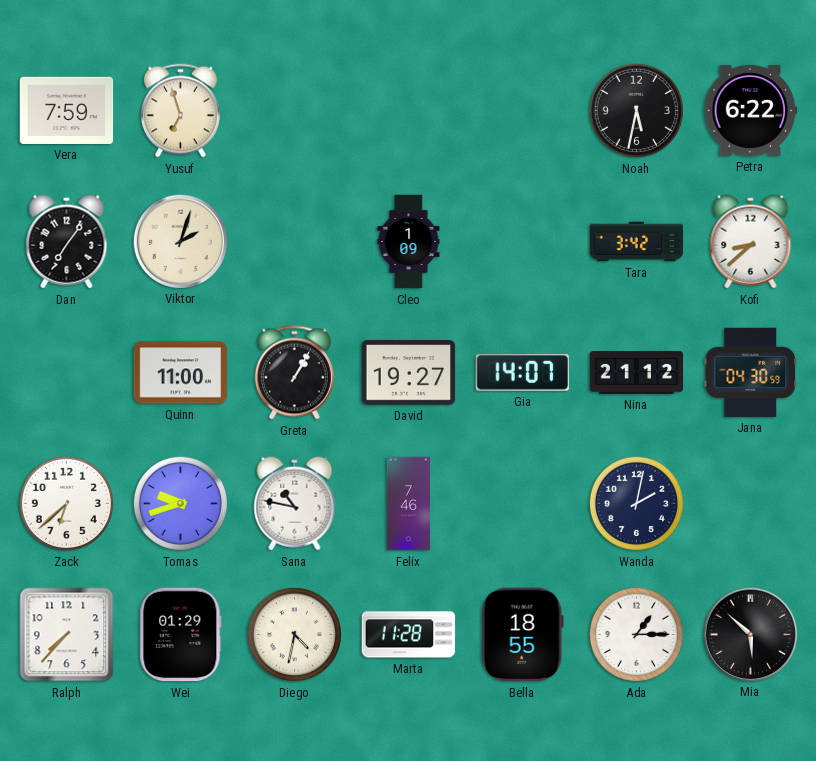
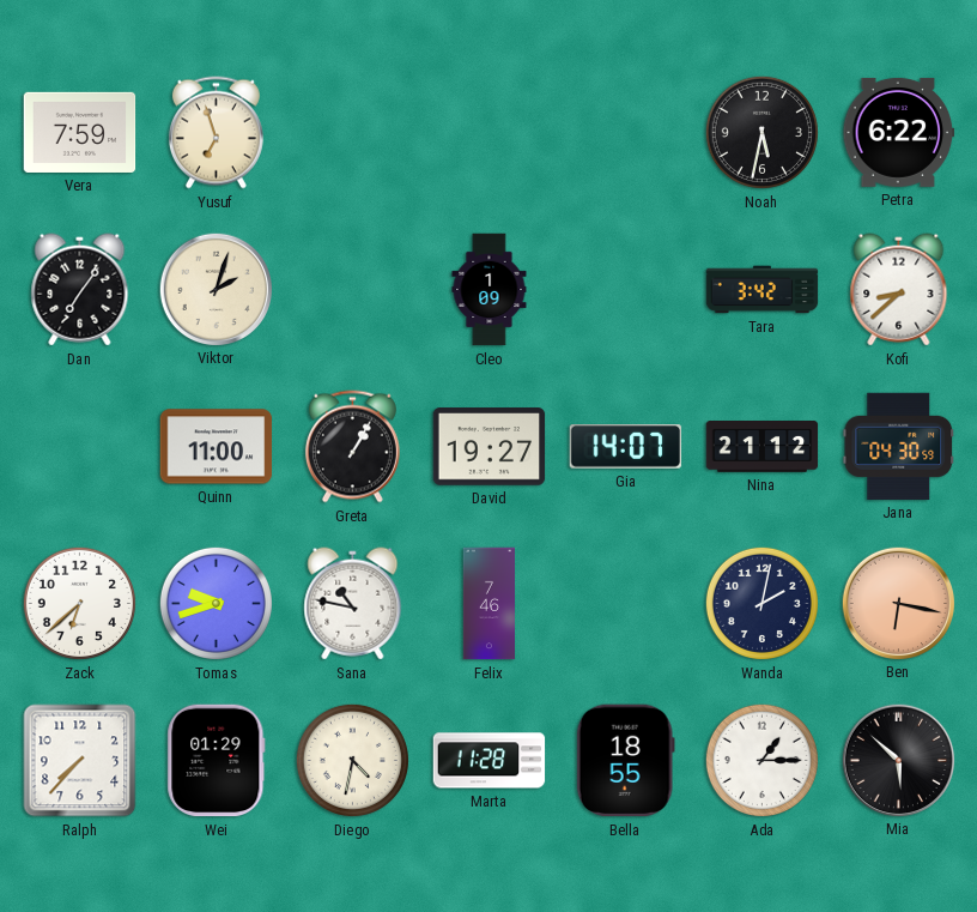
Ben: none -> 6:17
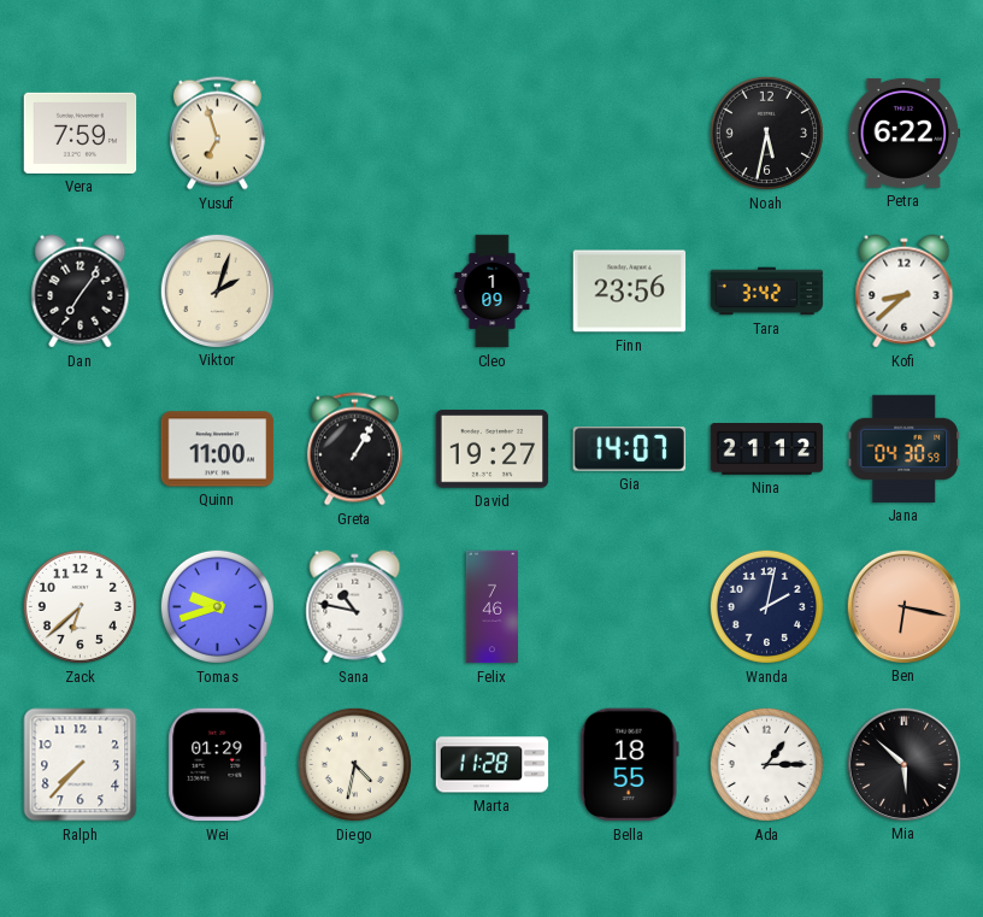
Finn: none -> 23:56
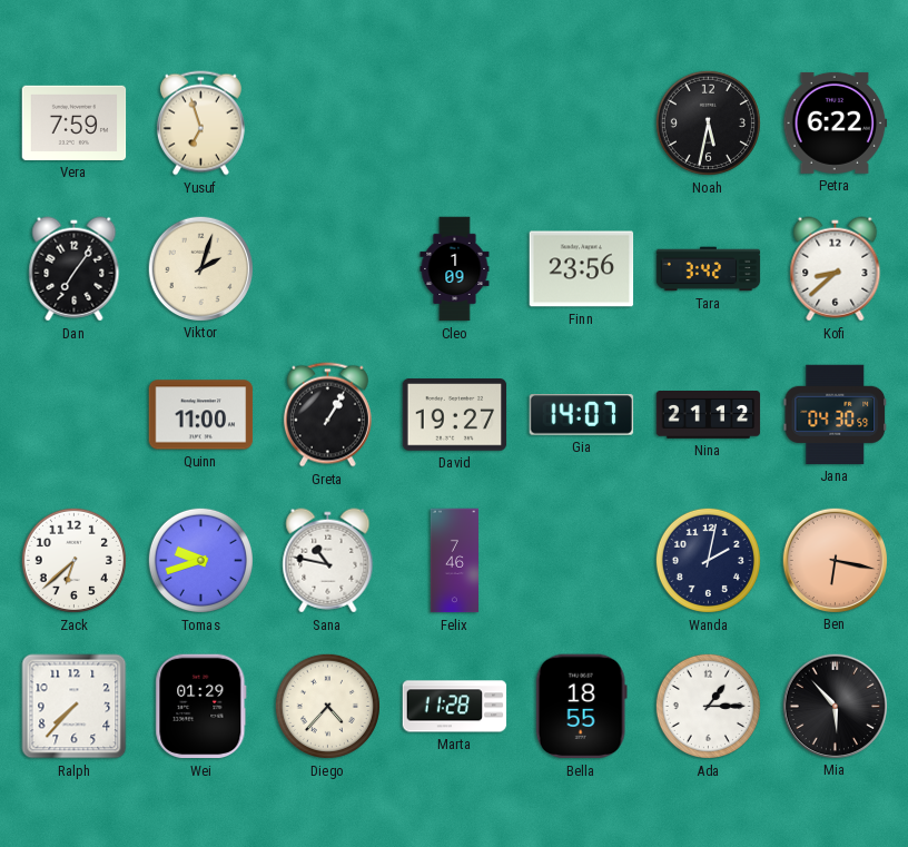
Diego: 4:32 -> 4:37
Mia: 5:52 -> 5:53
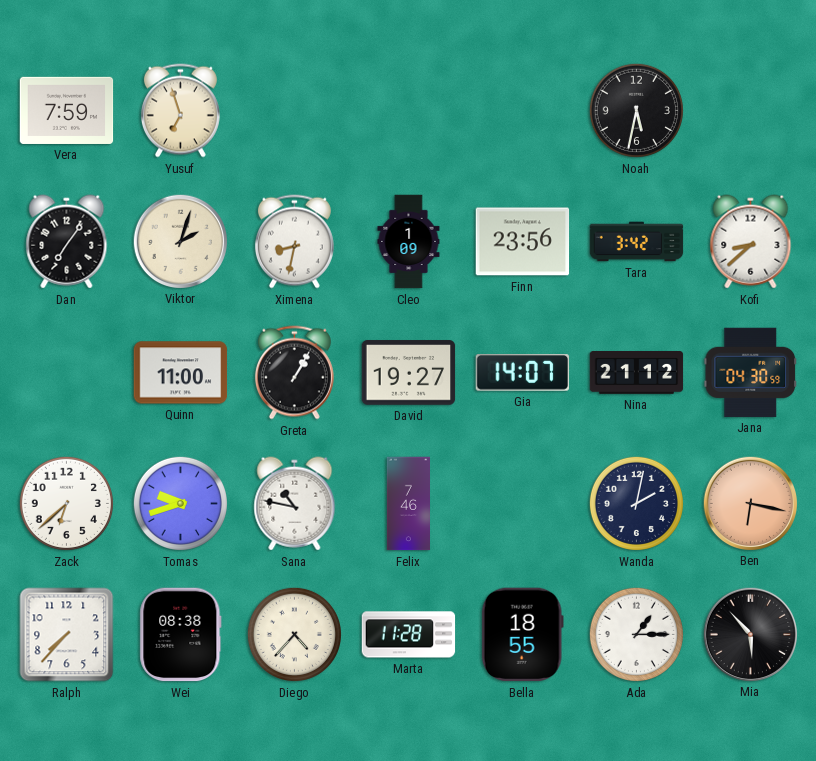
Petra: 6:22 -> none
Ximena: none -> 8:32
Wei: 01:29 -> 08:38
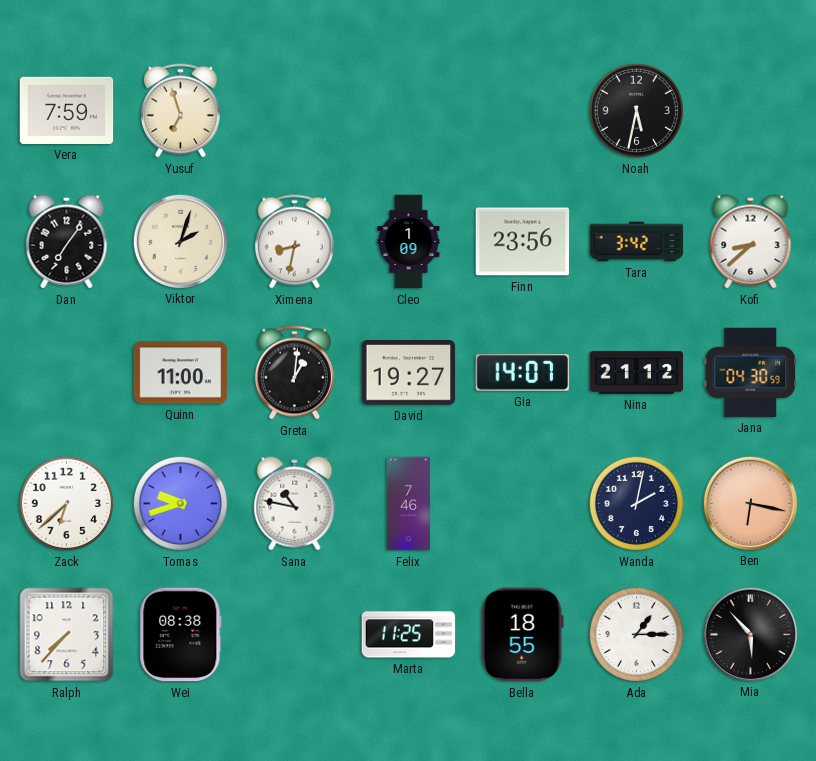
Greta: 1:05 -> 1:01
Diego: 4:37 -> none
Marta: 11:28 -> 11:25
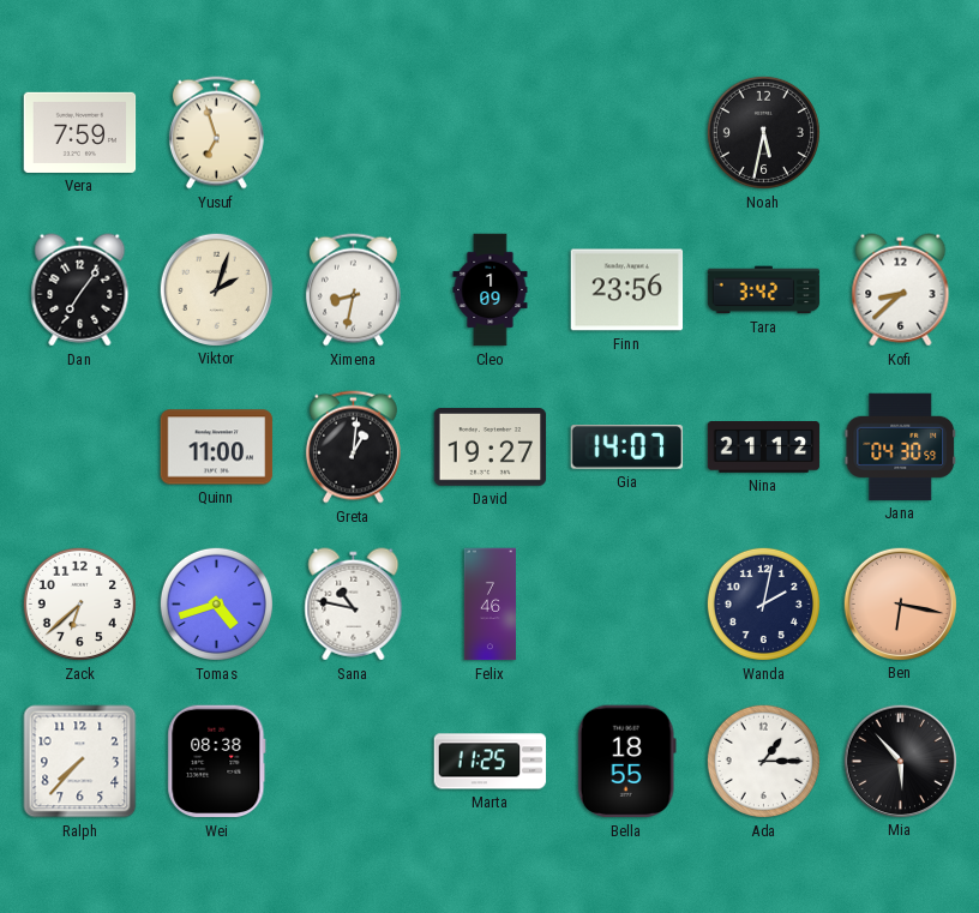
Tomas: 9:42 -> 4:42
